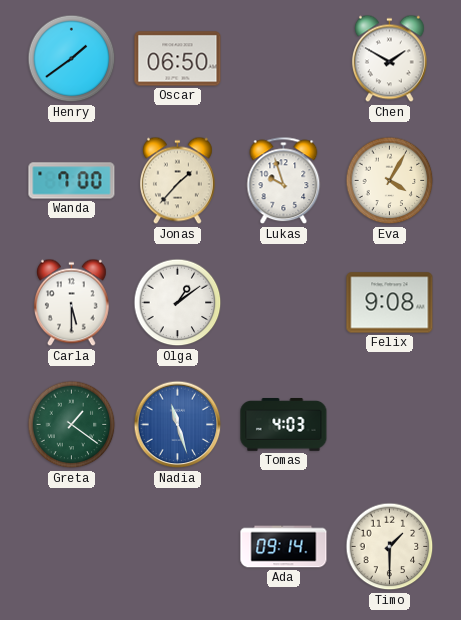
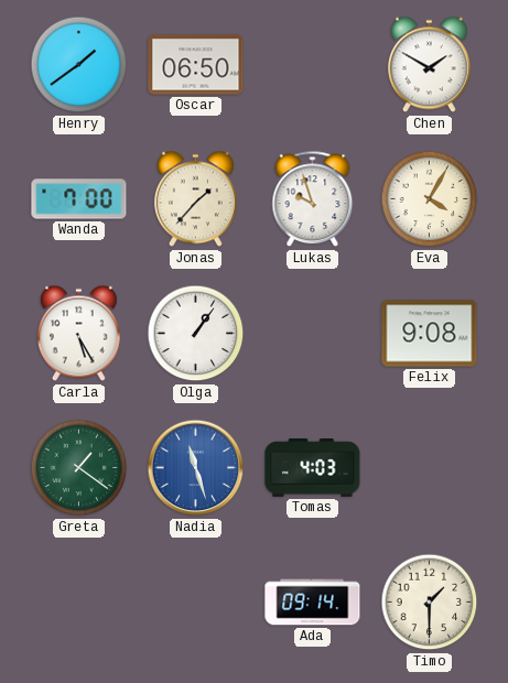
Carla: 5:30 -> 5:25
Olga: 1:09 -> 1:06
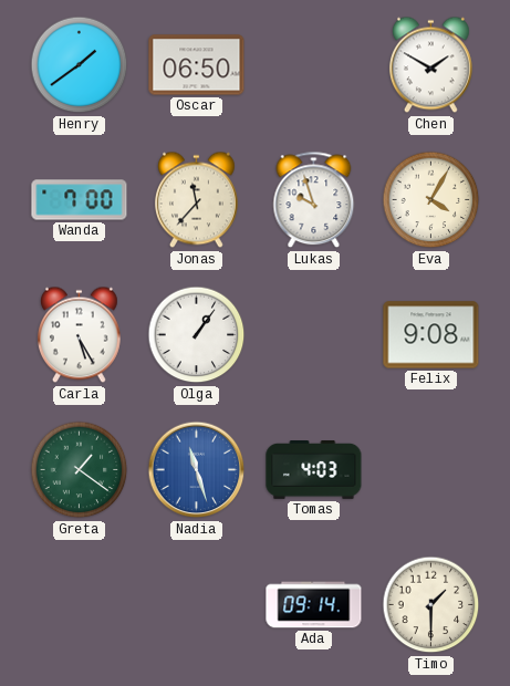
Jonas: 1:37 -> 11:37
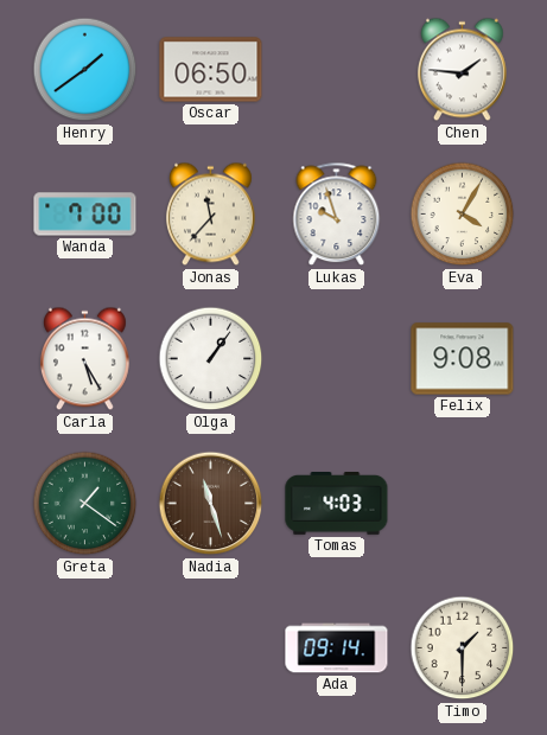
Chen: 1:50 -> 1:46
Nadia dial: blue -> brown
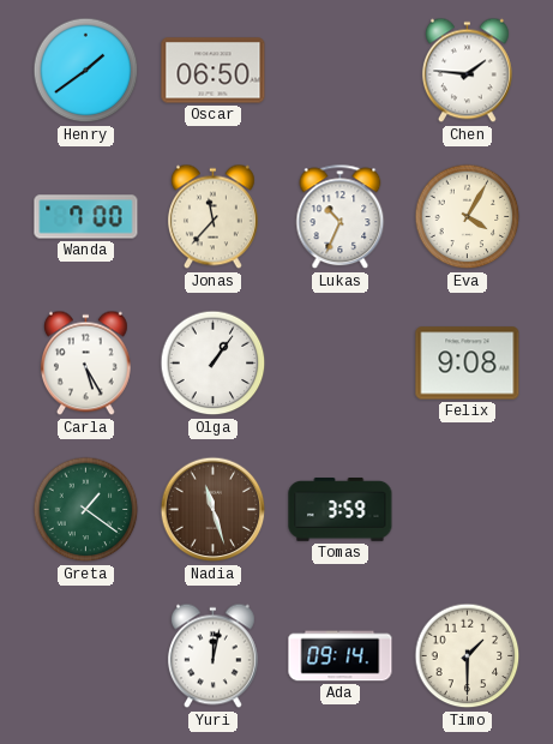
Lukas: 9:57 -> 10:34
Tomas: 4:03 -> 3:59
Yuri: none -> 12:02
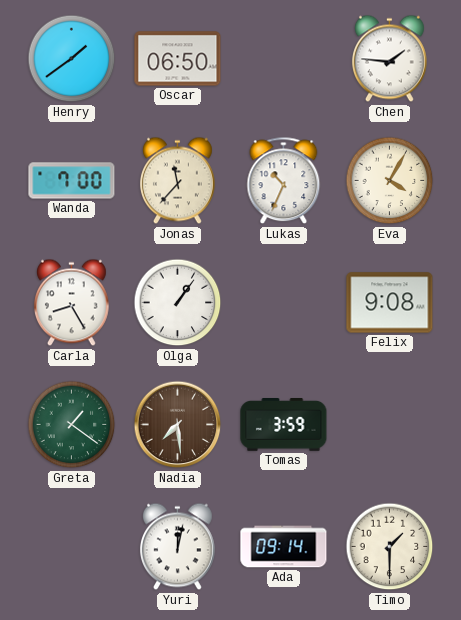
Carla: 5:25 -> 8:25
Nadia: 11:27 -> 7:29
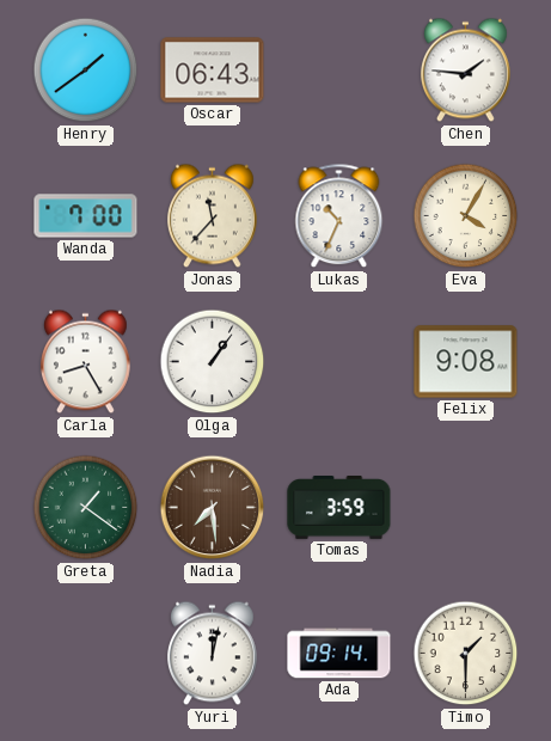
Oscar: 06:50 -> 06:43
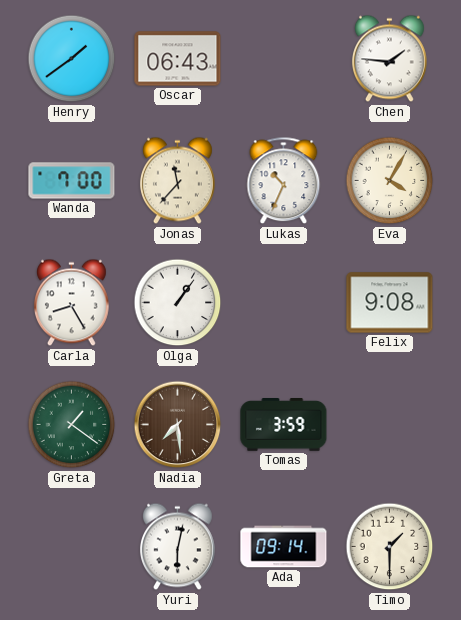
Yuri: 12:02 -> 6:02
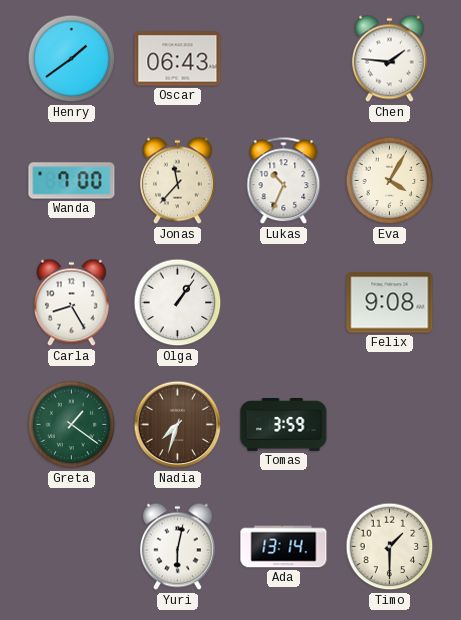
Nadia: 7:29 -> 7:33
Ada: 09:14 -> 13:14
